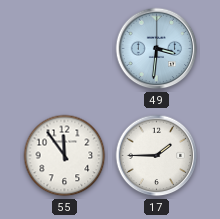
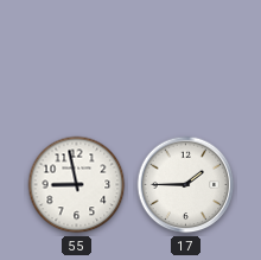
49: 3:31 -> none
55: 11:54 -> 8:58
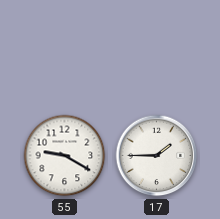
55: 8:58 -> 9:20
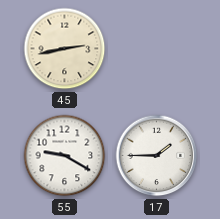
45: none -> 2:43
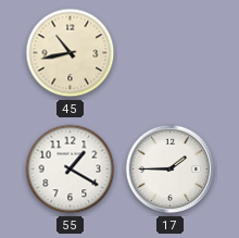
45: 2:43 -> 10:43
55: 9:20 -> 1:20
